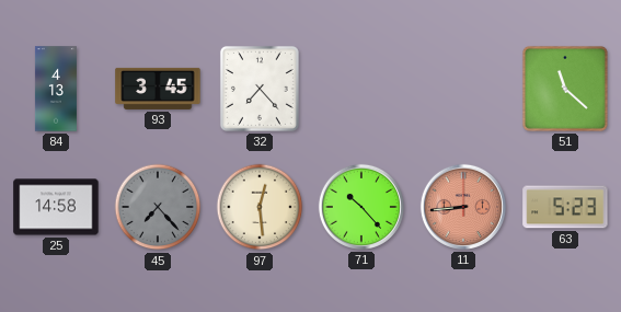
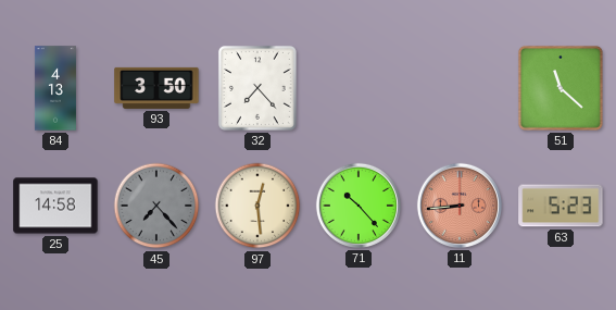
93: 3:45 -> 3:50
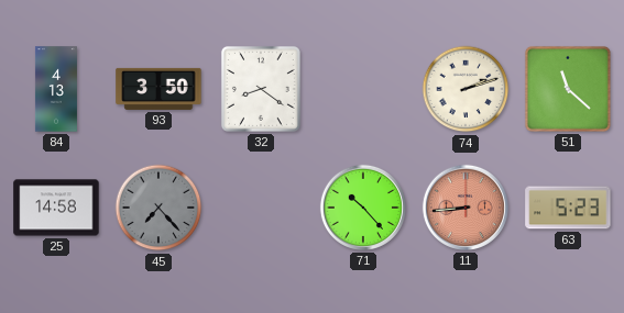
32: 7:23 -> 8:21
74: none -> 2:12
97: 12:29 -> none
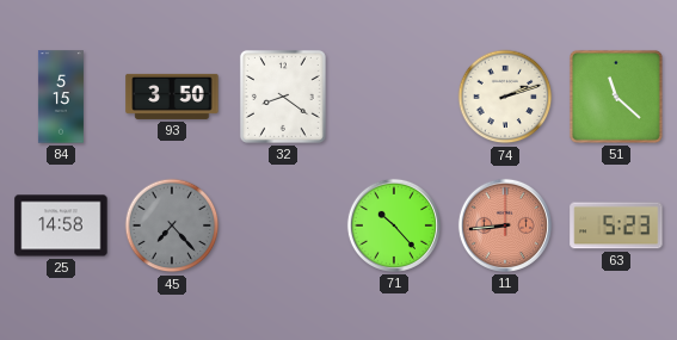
84: 4:13 -> 5:15
